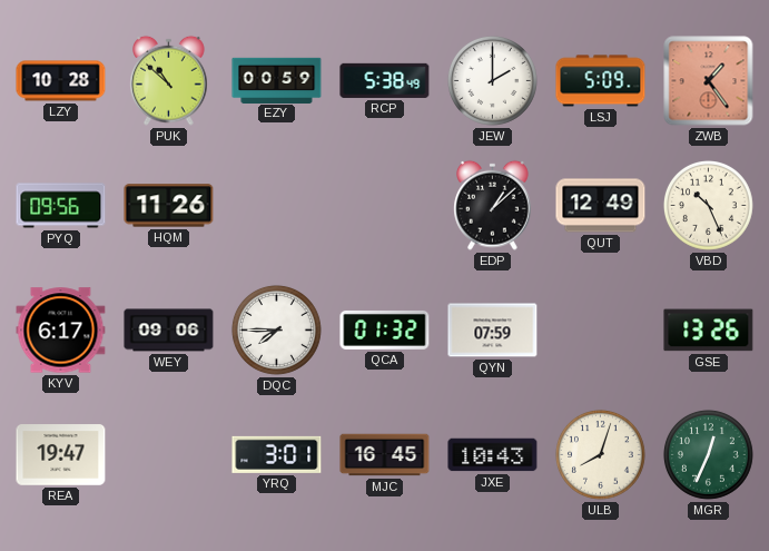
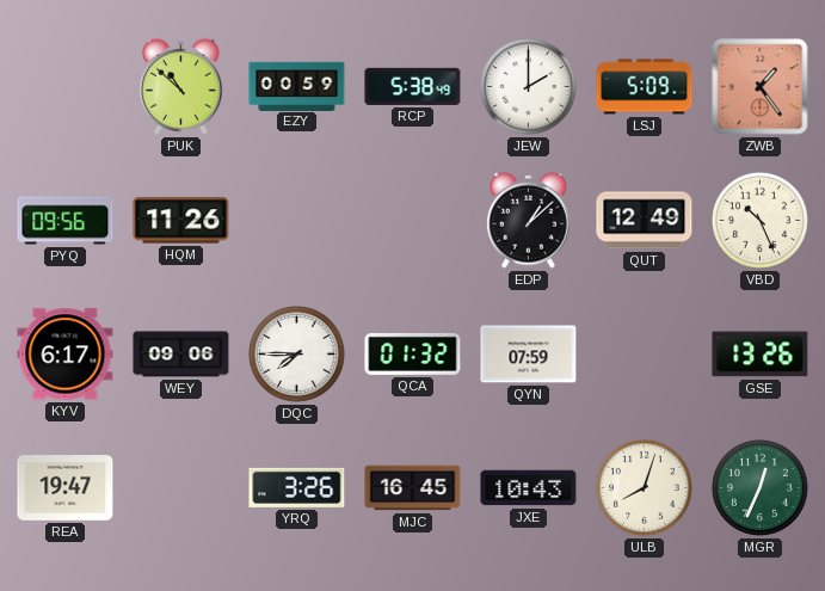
LZY: 10:28 -> none
YRQ: 3:01 -> 3:26
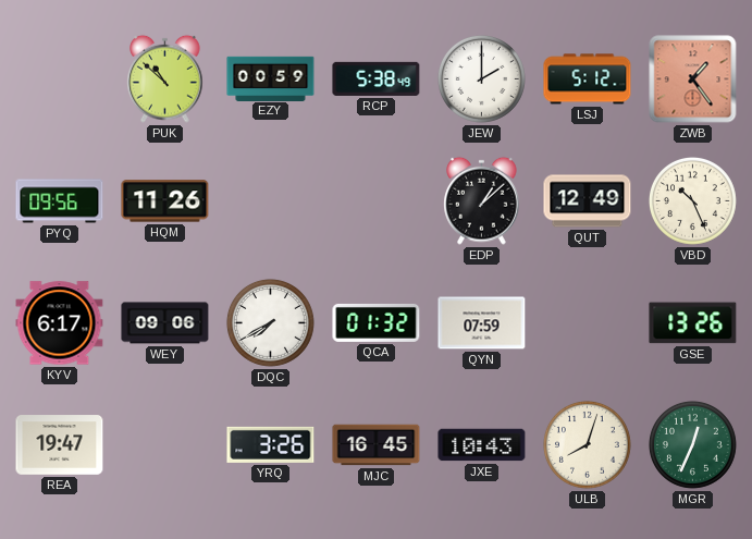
LSJ: 5:09 -> 5:12
DQC: 7:45 -> 7:40
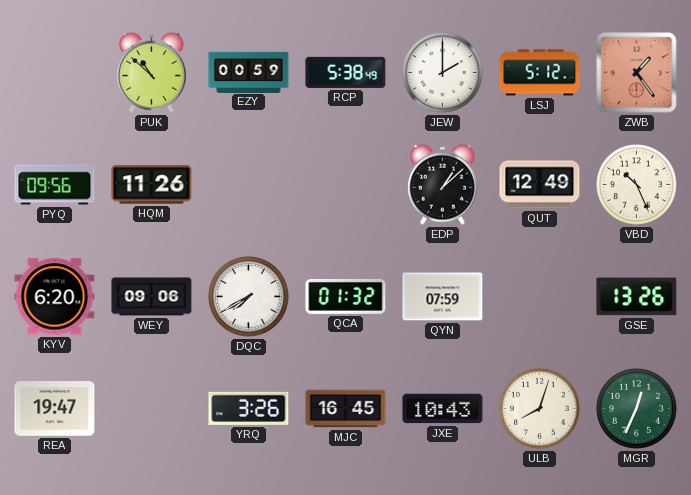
KYV: 6:17 -> 6:20
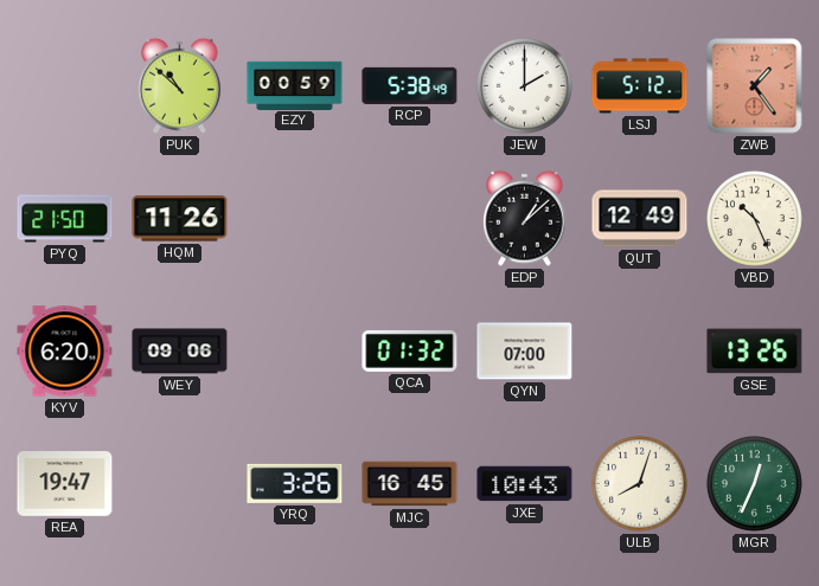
PYQ: 09:56 -> 21:50
DQC: 7:40 -> none
QYN: 07:59 -> 07:00
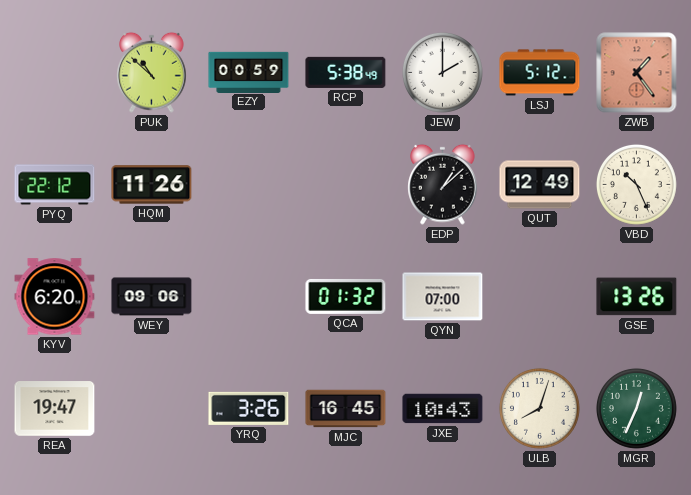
PYQ: 21:50 -> 22:12
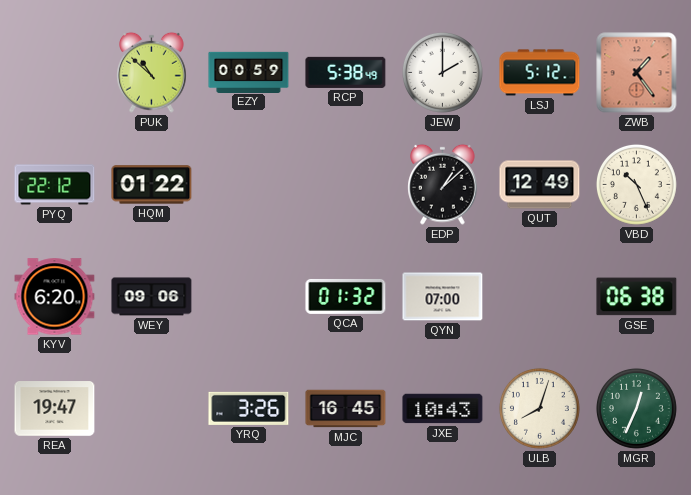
HQM: 11:26 -> 01:22
GSE: 13:26 -> 06:38
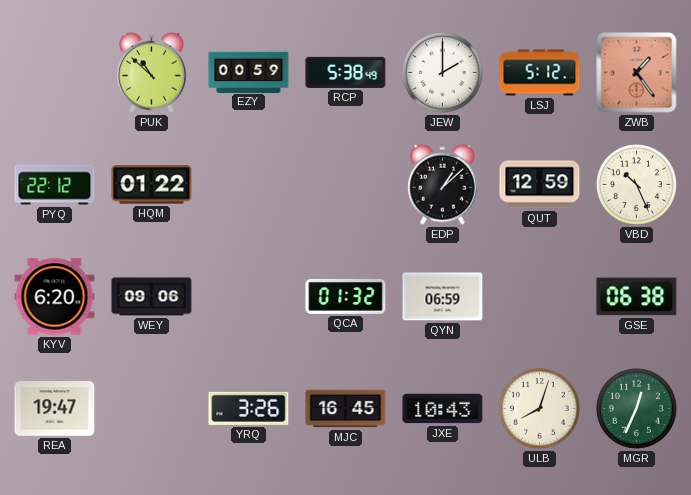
QUT: 12:49 -> 12:59
QYN: 07:00 -> 06:59
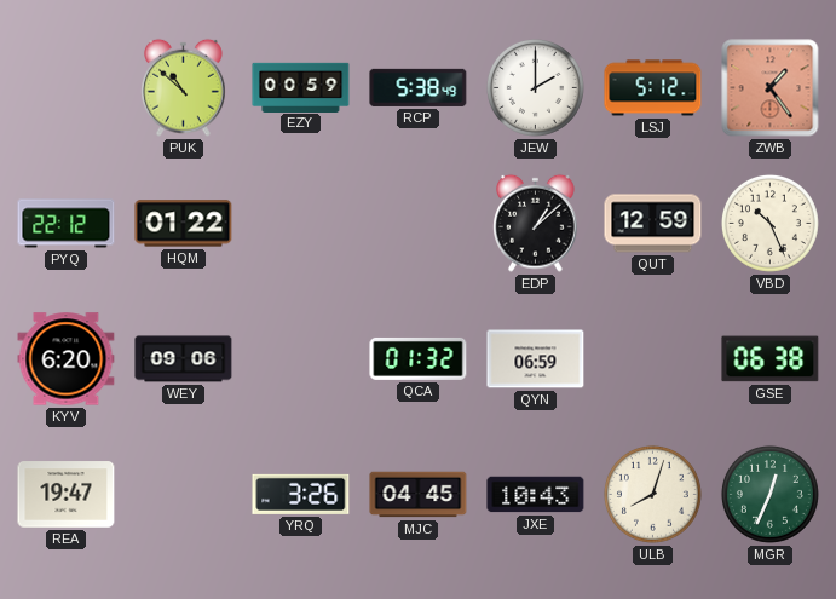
MJC: 16:45 -> 04:45
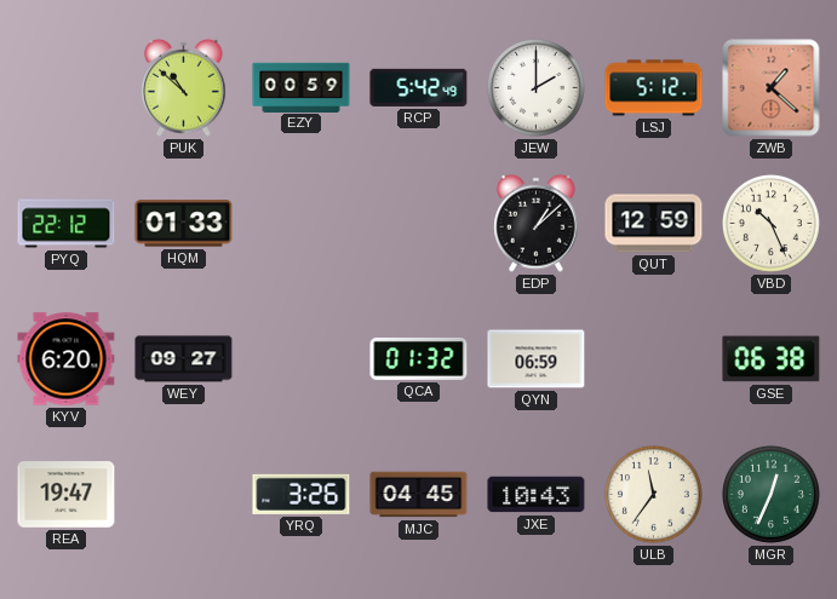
RCP: 5:38 -> 5:42
ZWB: 1:24 -> 1:22
HQM: 01:22 -> 01:33
WEY: 09:06 -> 09:27
ULB: 8:03 -> 11:36
